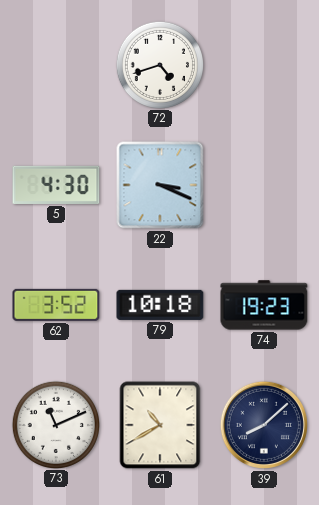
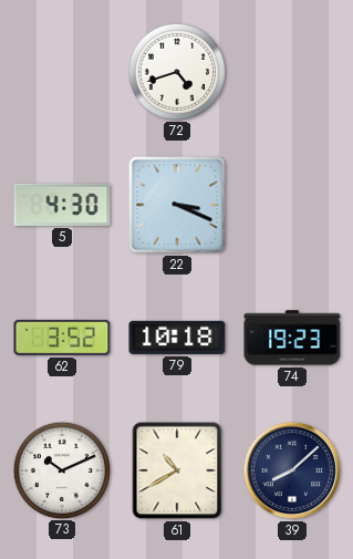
73: 11:11 -> 10:11
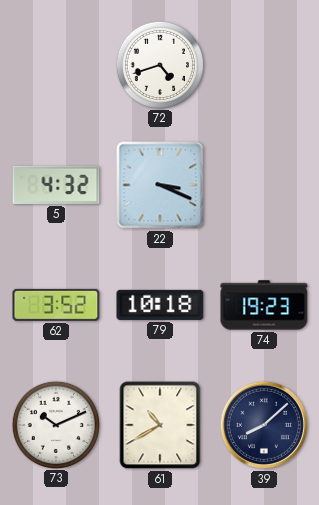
5: 4:30 -> 4:32
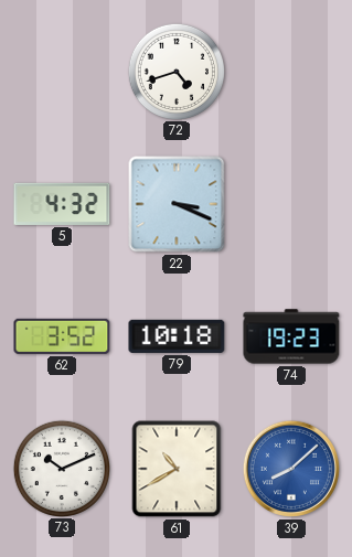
39 dial: navy -> blue
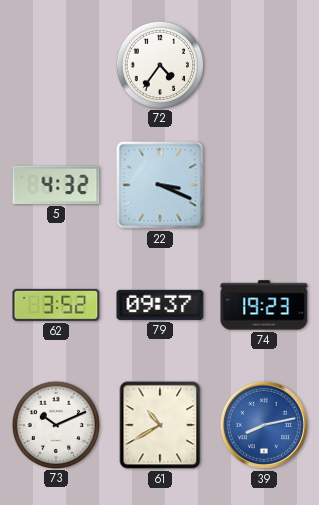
72: 4:42 -> 4:36
79: 10:18 -> 09:37
39: 8:08 -> 8:13
